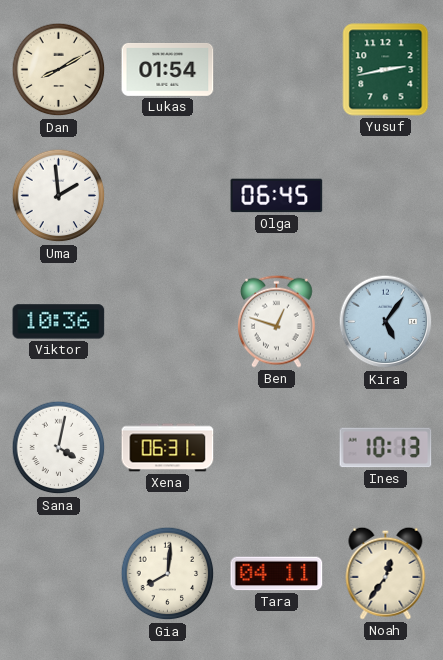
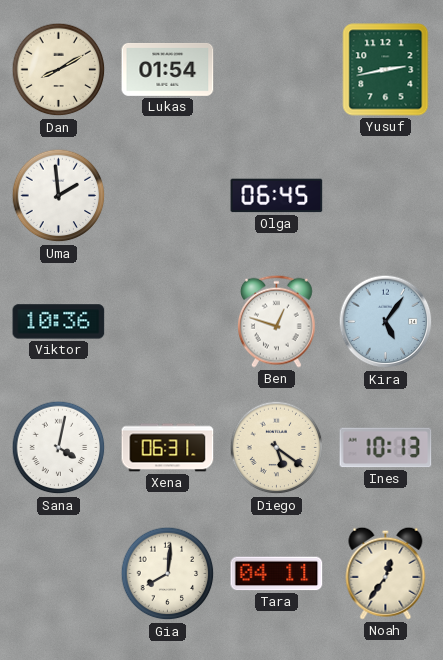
Diego: none -> 5:21
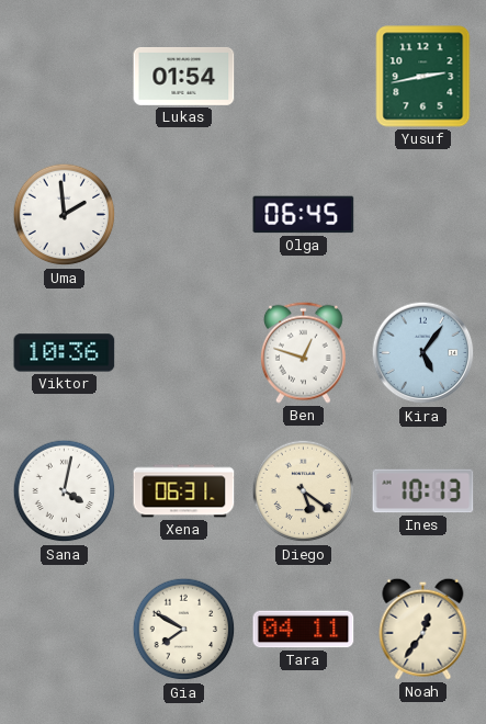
Dan: 8:10 -> none
Gia: 8:01 -> 7:50
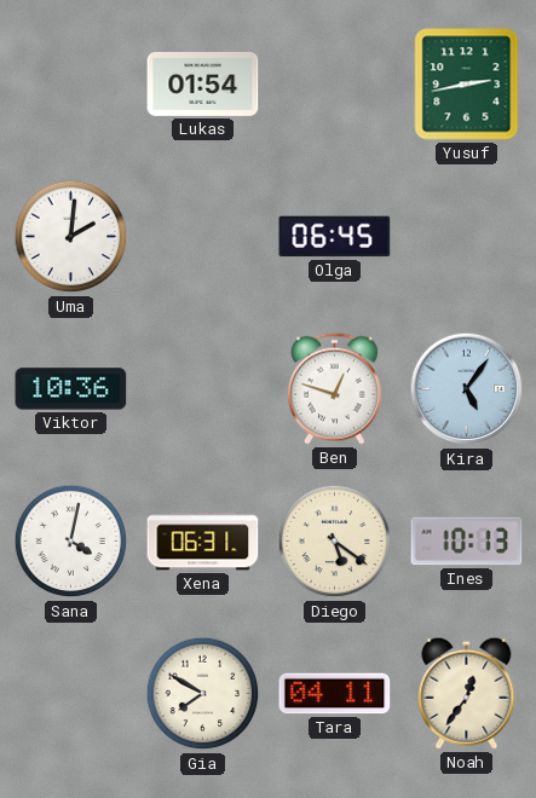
Uma: 1:59 -> 2:01
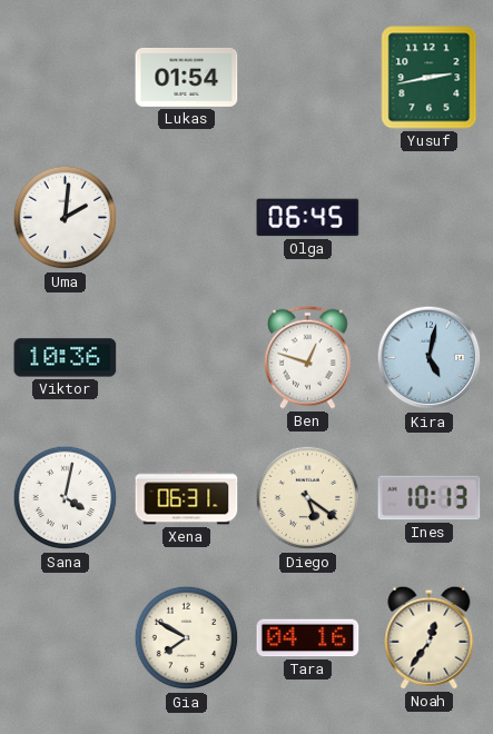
Kira: 5:06 -> 5:02
Tara: 04:11 -> 04:16
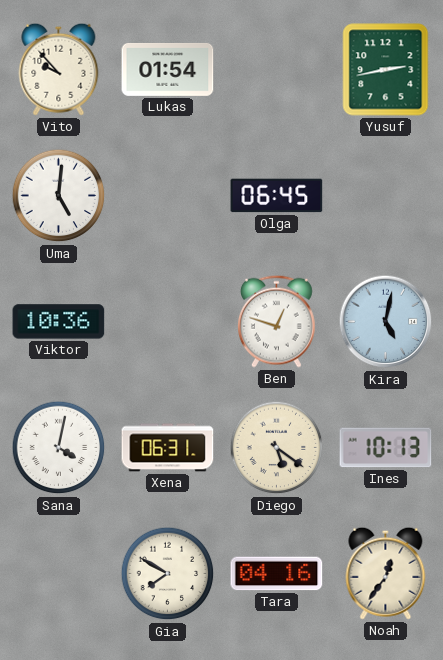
Vito: none -> 9:53
Uma: 2:01 -> 5:01
